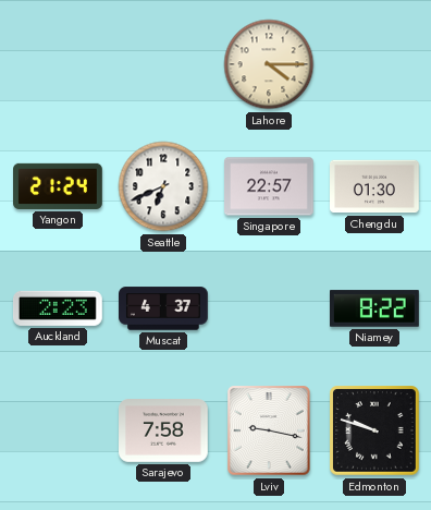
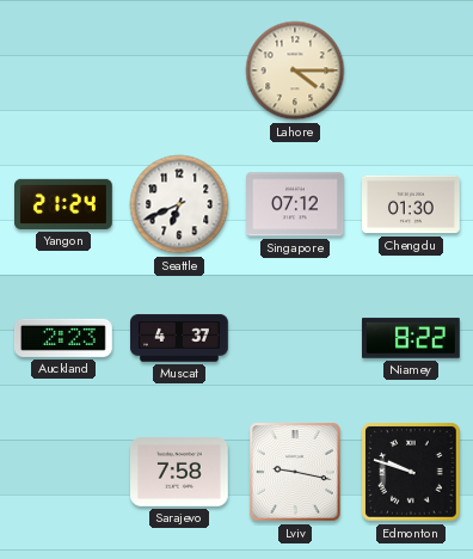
Singapore: 22:57 -> 07:12
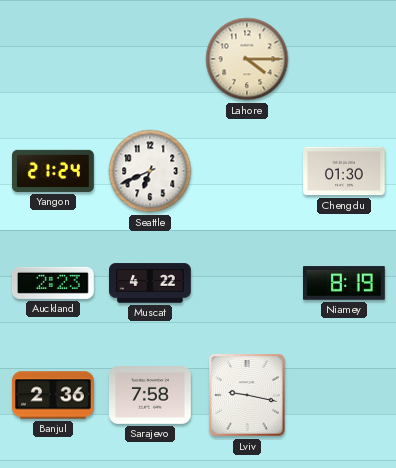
Singapore: 07:12 -> none
Muscat: 4:37 -> 4:22
Niamey: 8:22 -> 8:19
Banjul: none -> 2:36
Edmonton: 9:48 -> none
